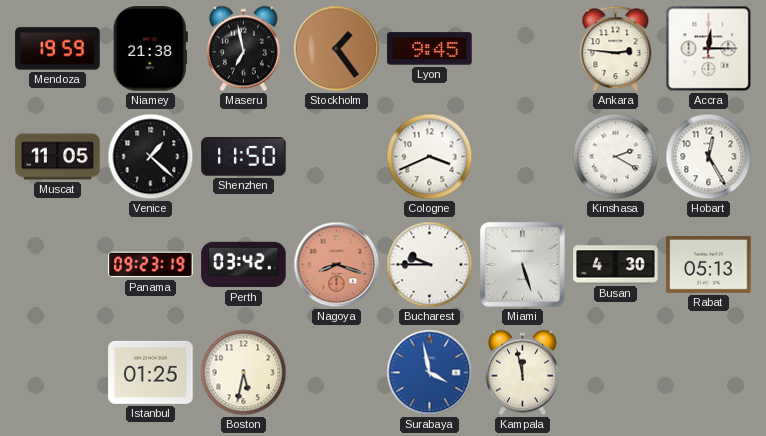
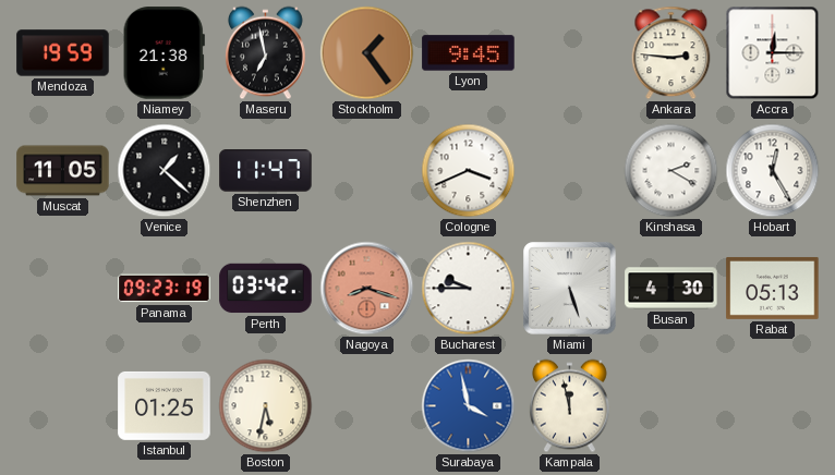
Shenzhen: 11:50 -> 11:47
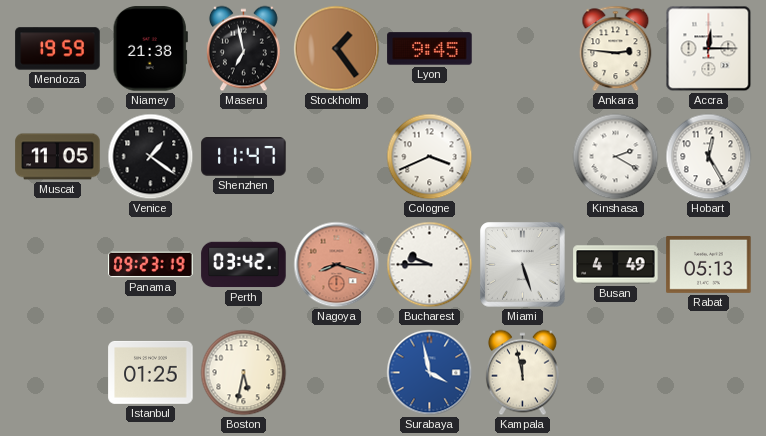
Venice: 1:22 -> 1:21
Busan: 4:30 -> 4:49
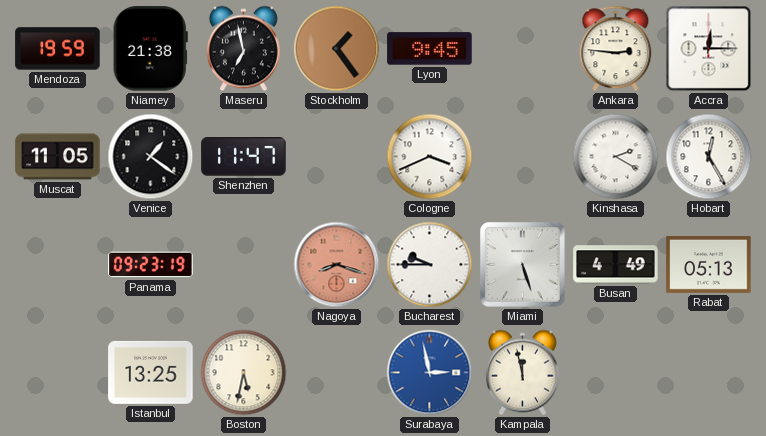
Perth: 03:42 -> none
Istanbul: 01:25 -> 13:25
Surabaya: 3:58 -> 2:58
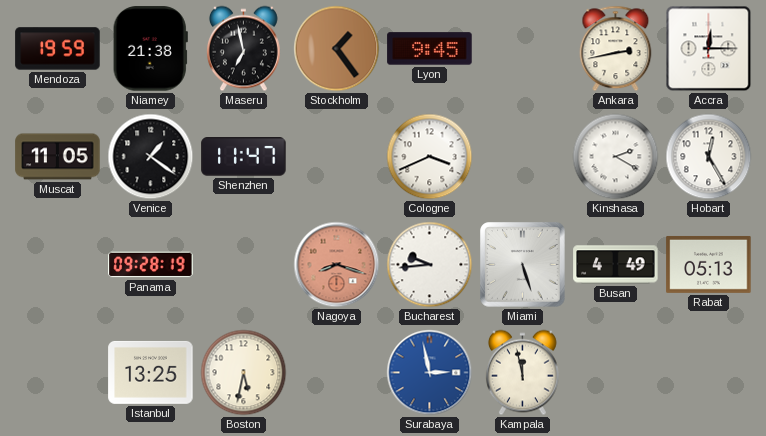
Ankara: 2:46 -> 2:43
Panama: 09:23 -> 09:28
Bucharest: 9:45 -> 9:44
